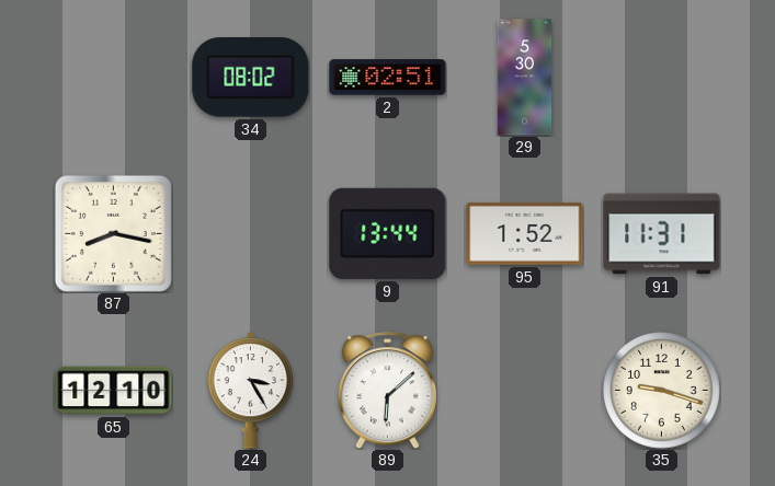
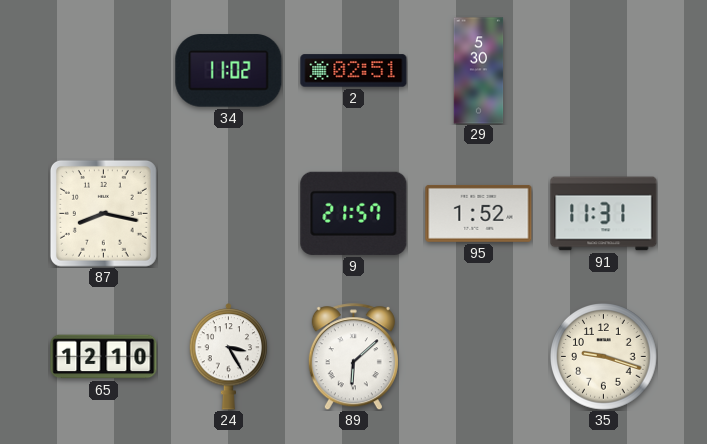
34: 08:02 -> 11:02
9: 13:44 -> 21:57
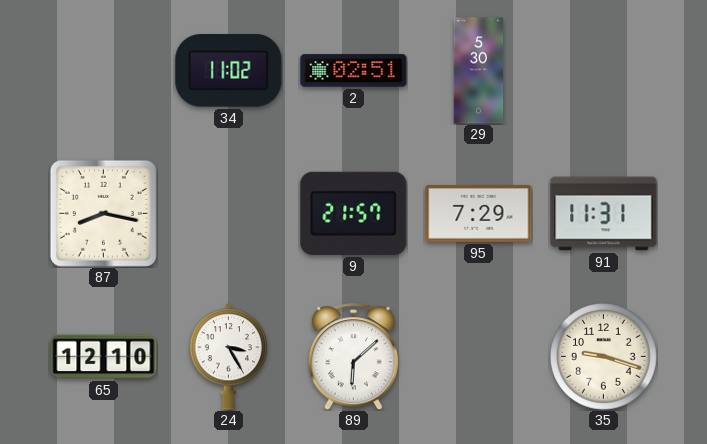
95: 1:52 -> 7:29
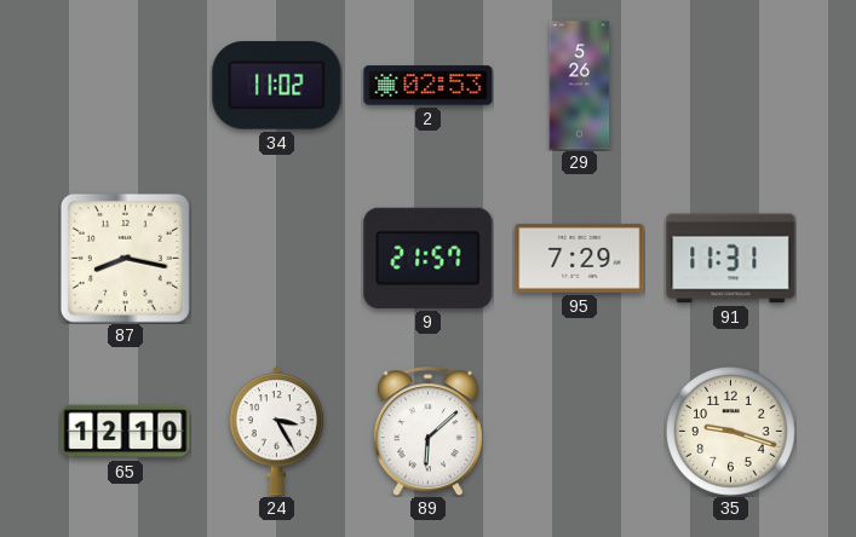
2: 02:51 -> 02:53
29: 5:30 -> 5:26
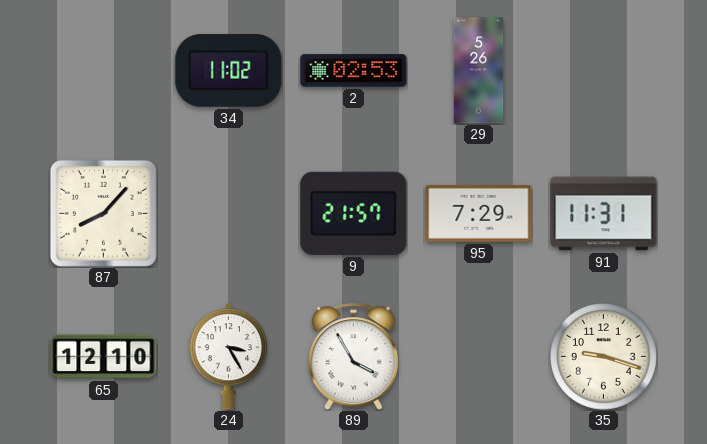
87: 8:17 -> 8:07
89: 6:08 -> 3:55
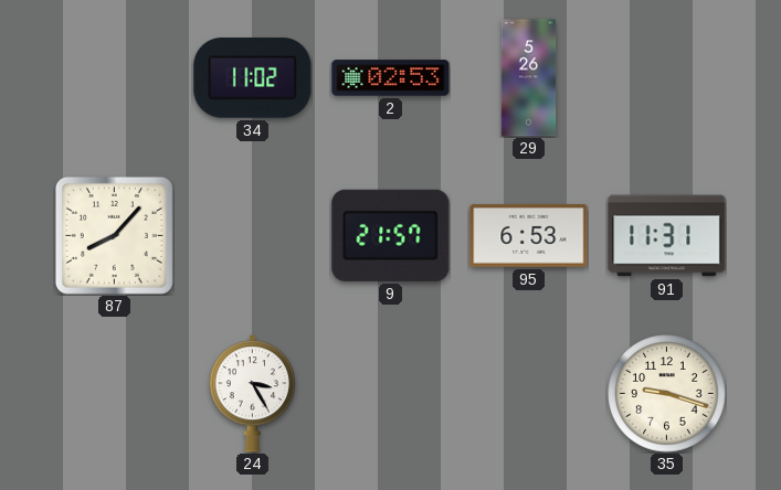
95: 7:29 -> 6:53
65: 12:10 -> none
89: 3:55 -> none
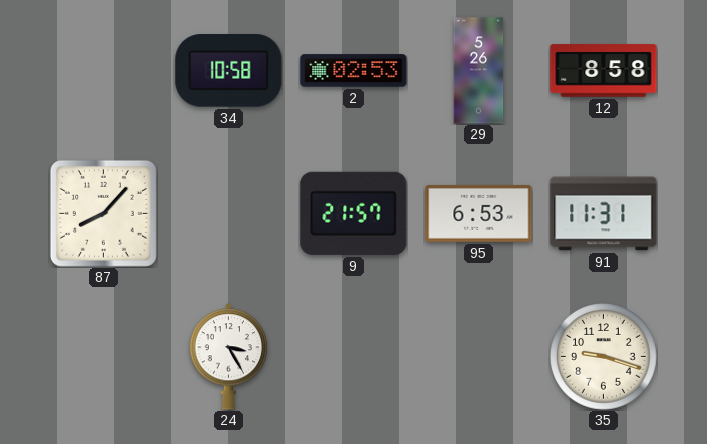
34: 11:02 -> 10:58
12: none -> 8:58
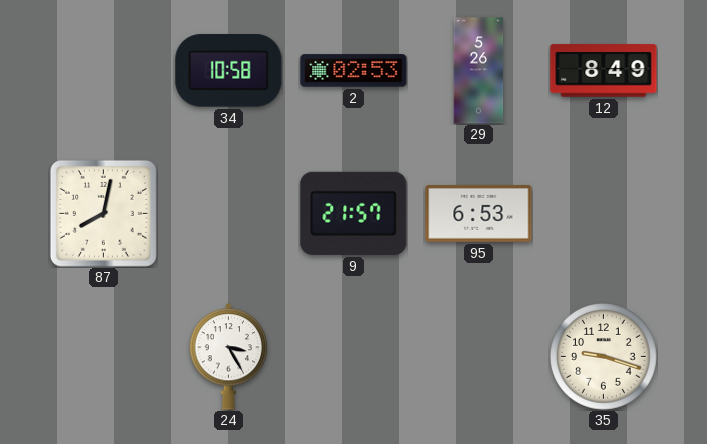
12: 8:58 -> 8:49
87: 8:07 -> 8:02
91: 11:31 -> none
